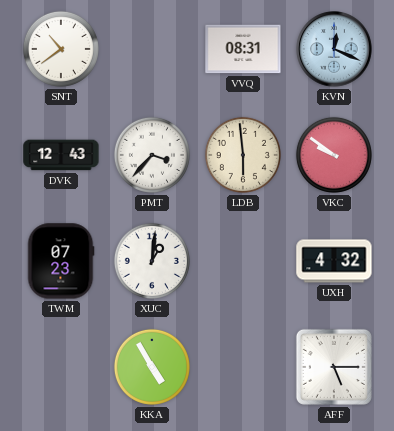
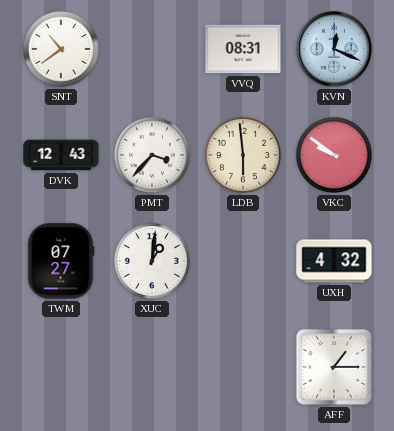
TWM: 07:23 -> 07:27
KKA: 4:55 -> none
AFF: 5:15 -> 1:15
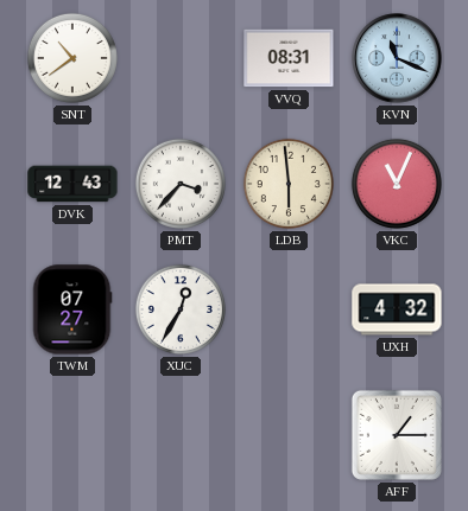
KVN: 12:19 -> 11:19
VKC: 9:51 -> 11:04
XUC: 1:01 -> 12:35
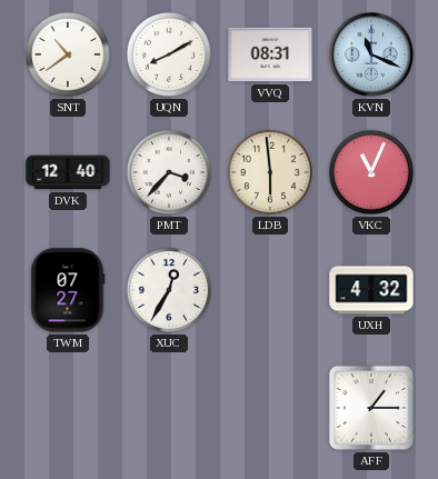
UQN: none -> 8:10
DVK: 12:43 -> 12:40
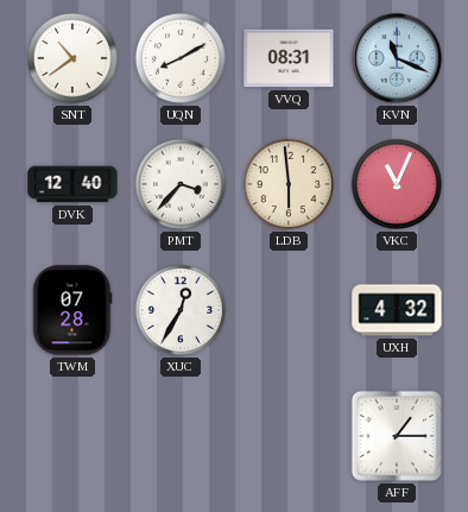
TWM: 07:27 -> 07:28
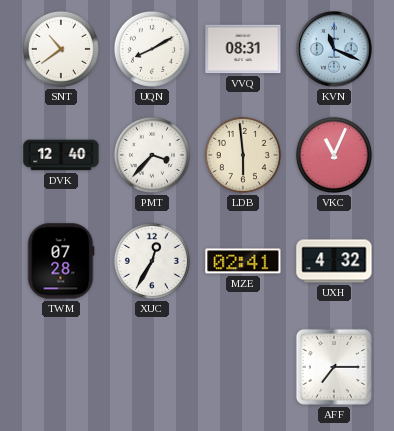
MZE: none -> 02:41
AFF: 1:15 -> 7:15
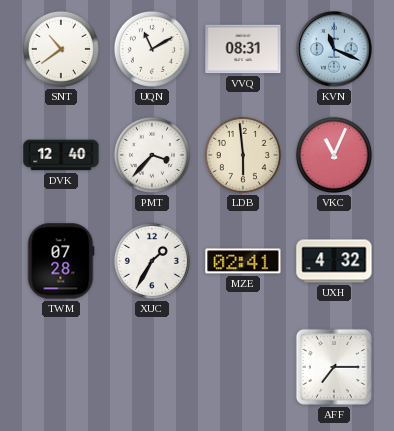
UQN: 8:10 -> 11:10
XUC: 12:35 -> 1:35
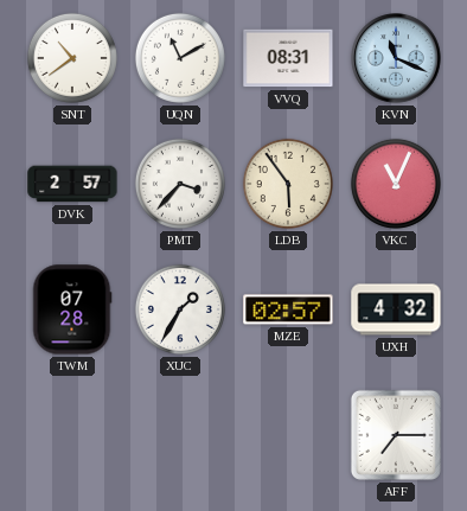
DVK: 12:40 -> 2:57
LDB: 5:59 -> 5:54
MZE: 02:41 -> 02:57
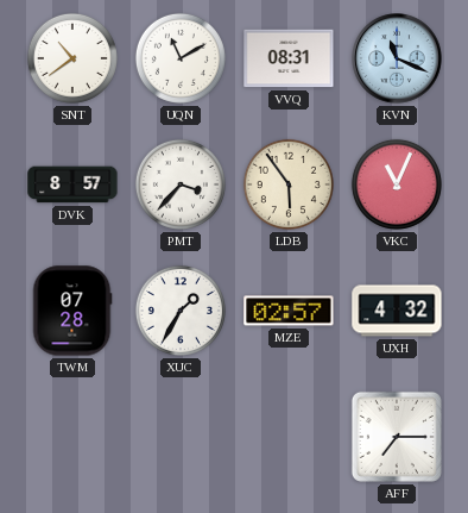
DVK: 2:57 -> 8:57
